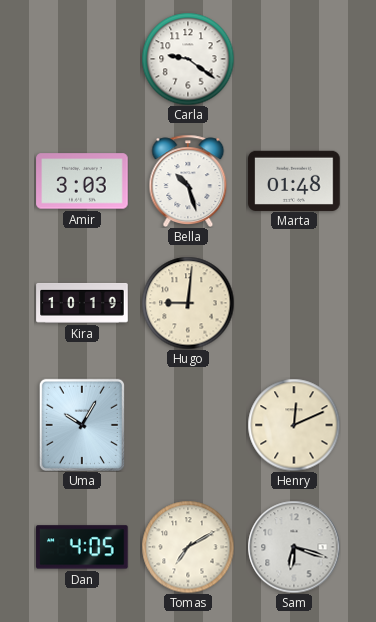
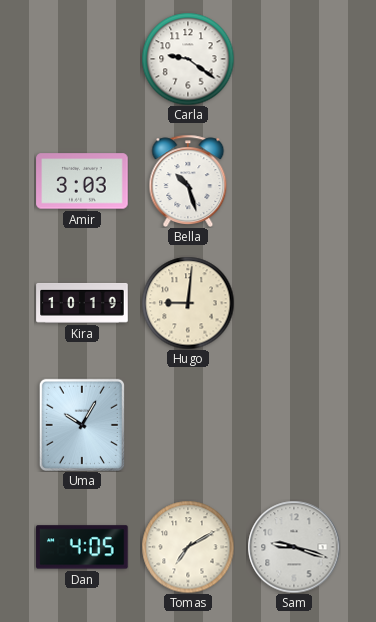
Marta: 01:48 -> none
Henry: 12:11 -> none
Sam: 6:18 -> 9:18
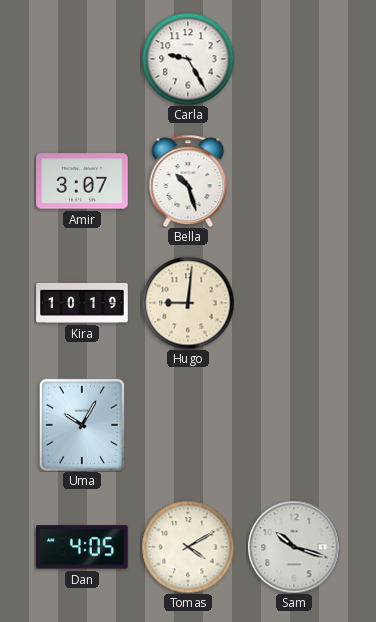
Carla: 9:21 -> 9:25
Amir: 3:03 -> 3:07
Tomas: 7:10 -> 4:10
Sam: 9:18 -> 10:18
